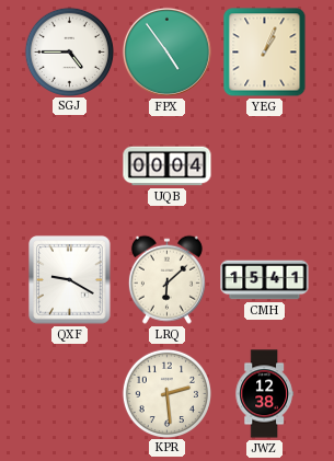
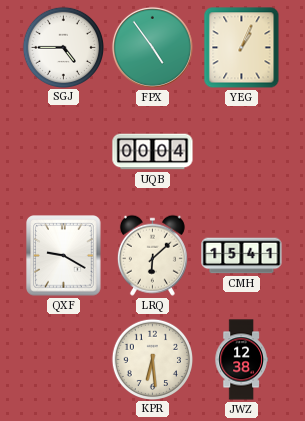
KPR: 2:29 -> 6:29
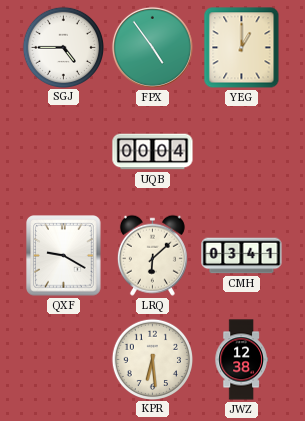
YEG: 1:04 -> 1:00
CMH: 15:41 -> 03:41
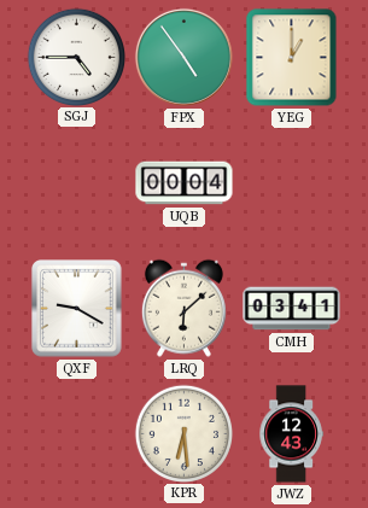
JWZ: 12:38 -> 12:43
